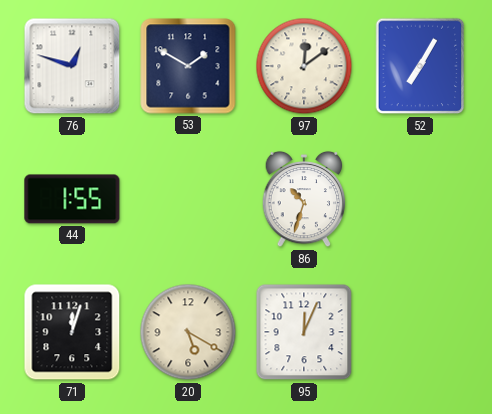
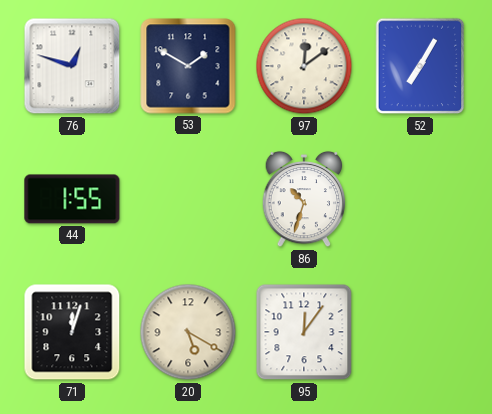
95: 12:04 -> 12:06
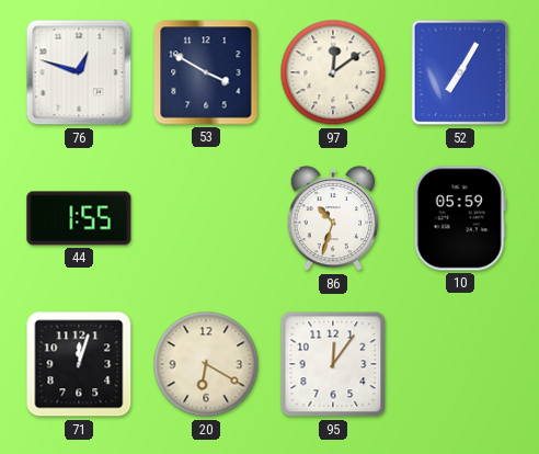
53: 1:50 -> 3:50
10: none -> 05:59
20: 5:20 -> 6:20
